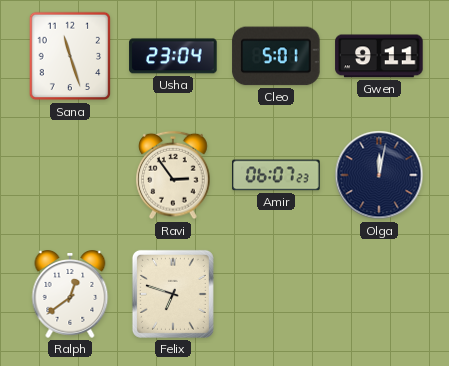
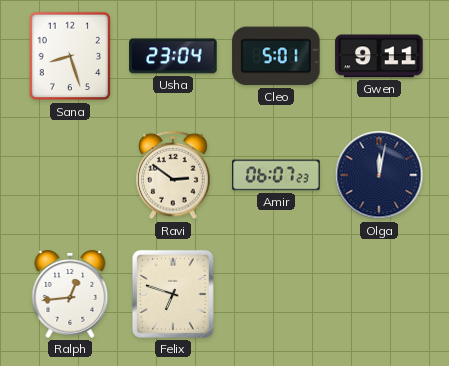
Sana: 11:27 -> 8:27
Ravi: 2:54 -> 2:51
Ralph: 12:39 -> 12:44
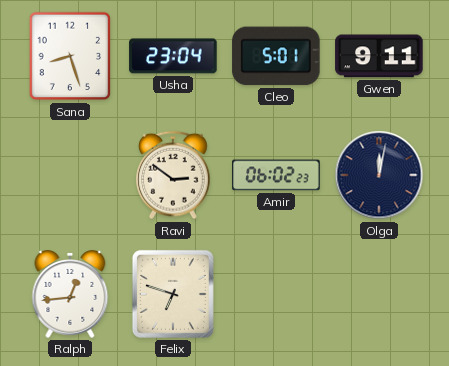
Amir: 06:07 -> 06:02
